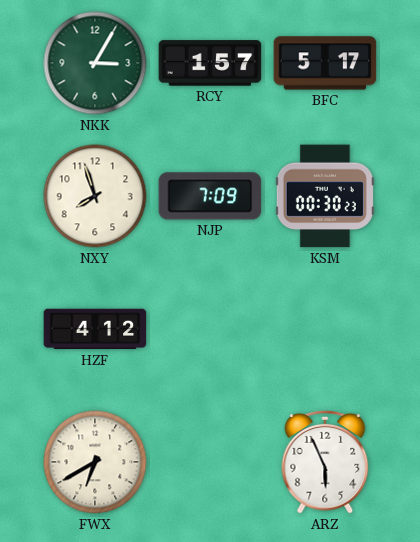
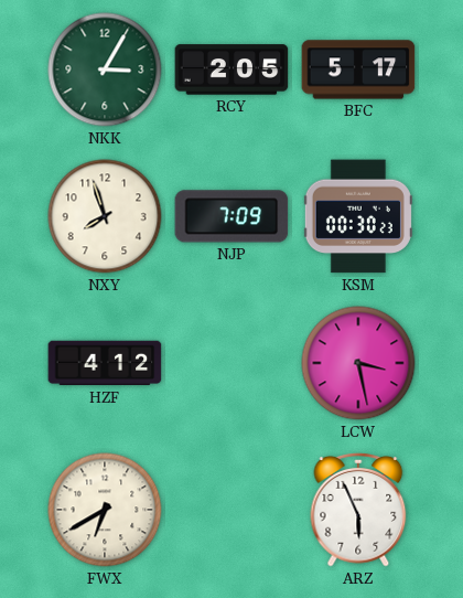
RCY: 1:57 -> 2:05
LCW: none -> 3:28
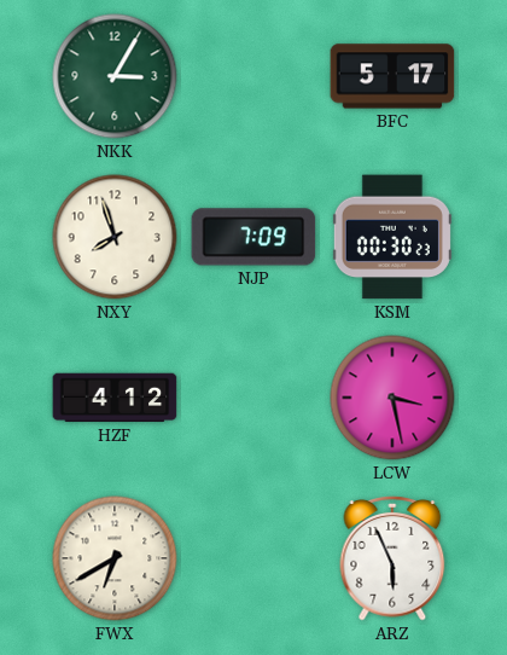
RCY: 2:05 -> none
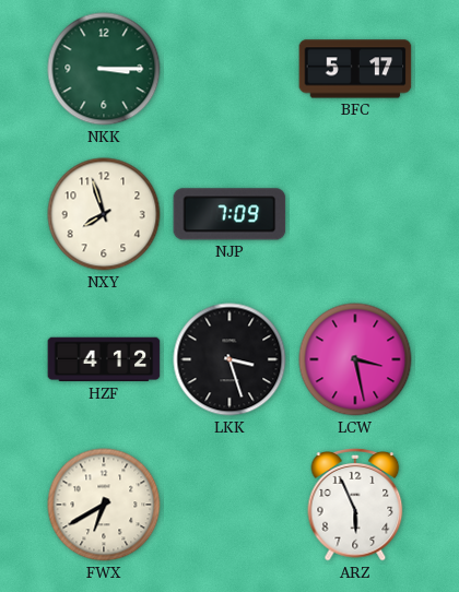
NKK: 3:05 -> 3:15
KSM: 00:30 -> none
LKK: none -> 3:27
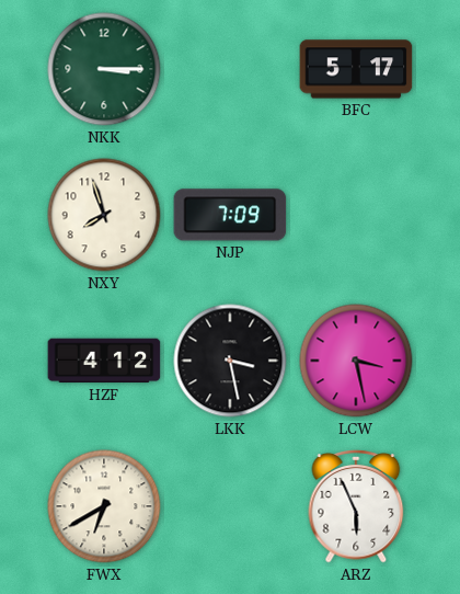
LKK: 3:27 -> 3:28
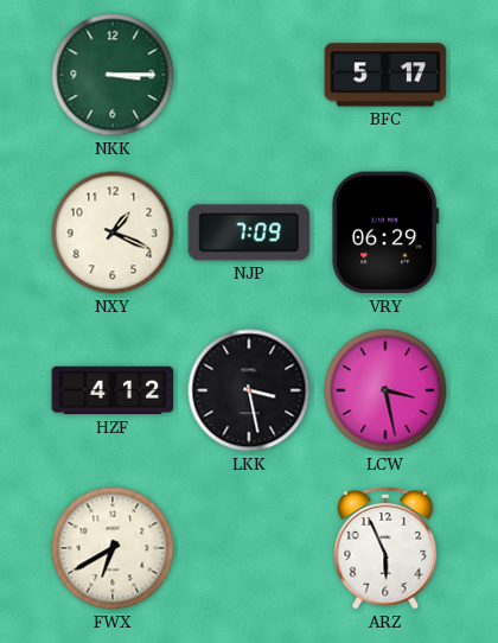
NXY: 7:57 -> 1:19
VRY: none -> 06:29
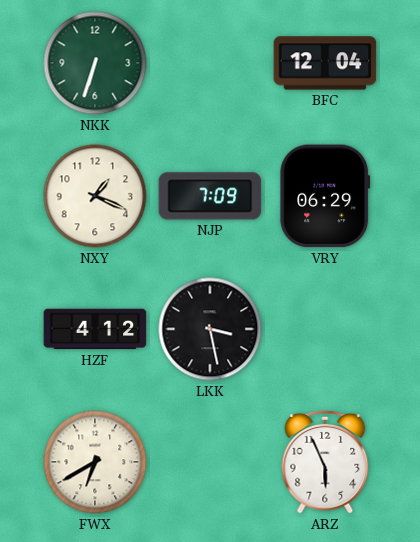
NKK: 3:15 -> 6:33
BFC: 5:17 -> 12:04
LCW: 3:28 -> none
